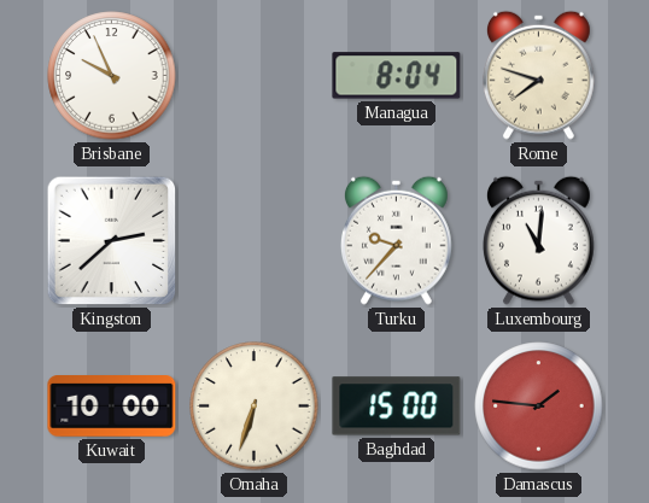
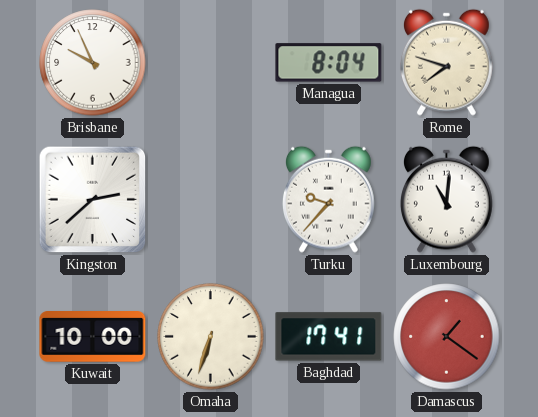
Baghdad: 15:00 -> 17:41
Damascus: 1:46 -> 1:21
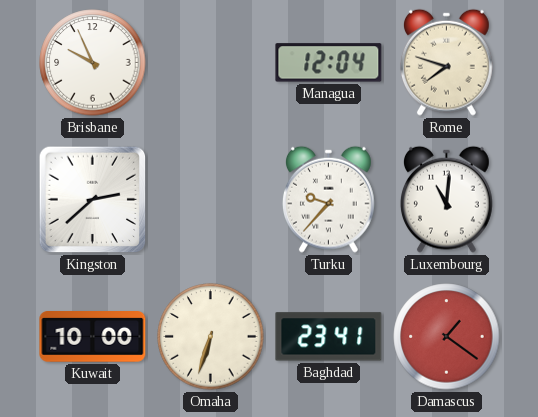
Managua: 8:04 -> 12:04
Baghdad: 17:41 -> 23:41
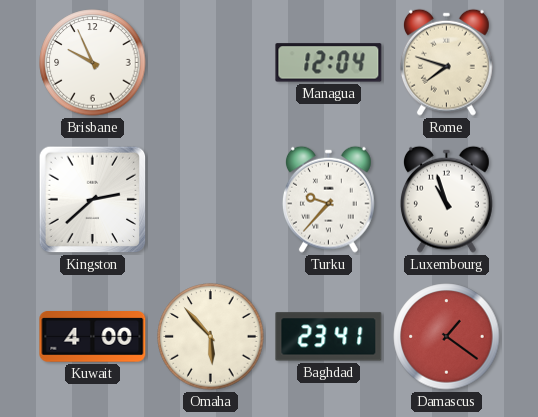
Luxembourg: 11:01 -> 10:57
Kuwait: 10:00 -> 4:00
Omaha: 6:33 -> 5:53
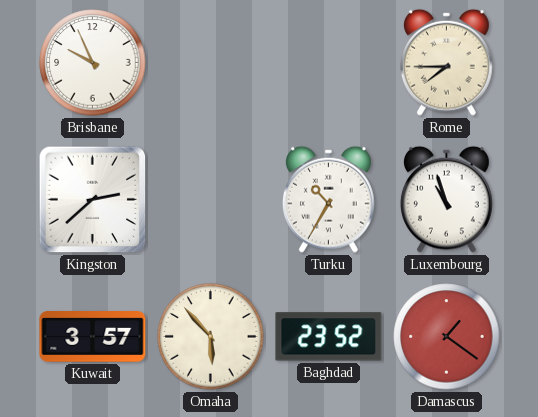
Managua: 12:04 -> none
Rome: 7:48 -> 7:45
Turku: 9:37 -> 10:35
Kuwait: 4:00 -> 3:57
Baghdad: 23:41 -> 23:52
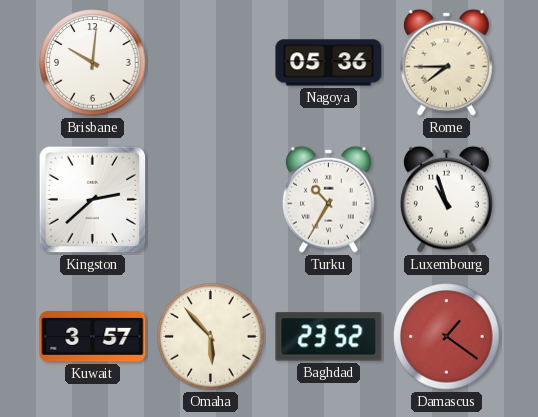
Brisbane: 9:56 -> 10:01
Nagoya: none -> 05:36
